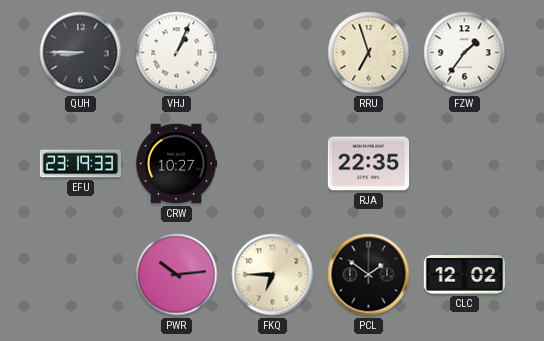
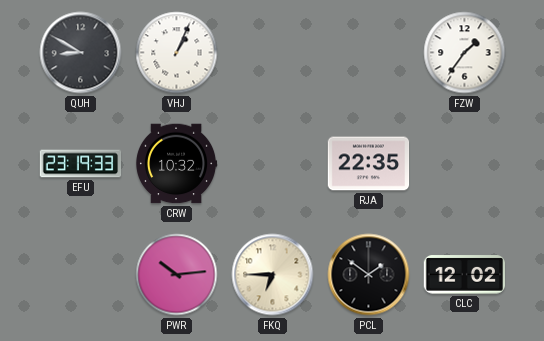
QUH: 8:45 -> 8:50
RRU: 6:57 -> none
CRW: 10:27 -> 10:32
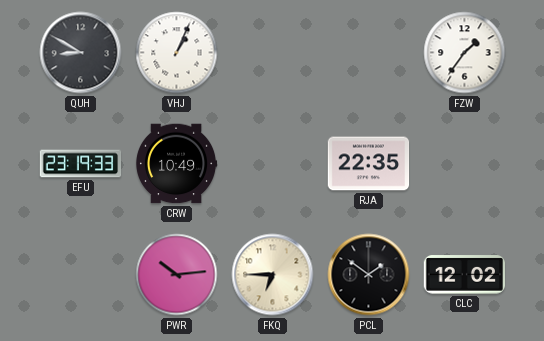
CRW: 10:32 -> 10:49
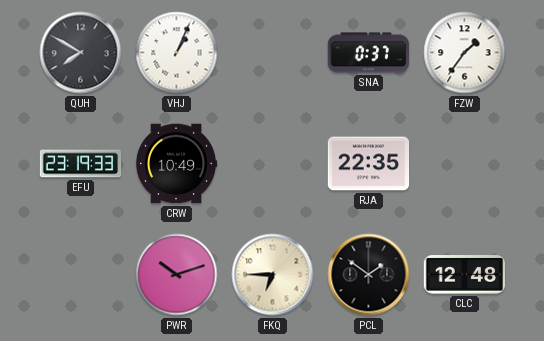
QUH: 8:50 -> 7:50
SNA: none -> 0:37
PWR: 10:14 -> 10:12
CLC: 12:02 -> 12:48
